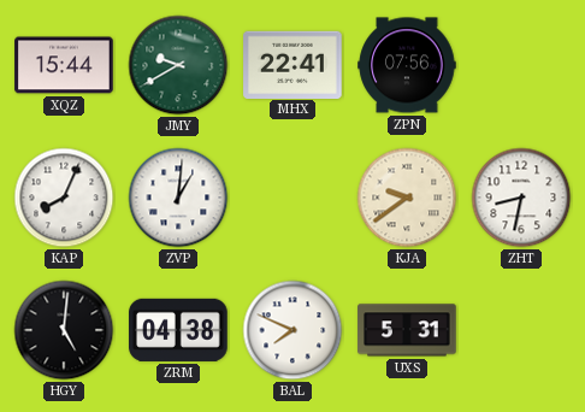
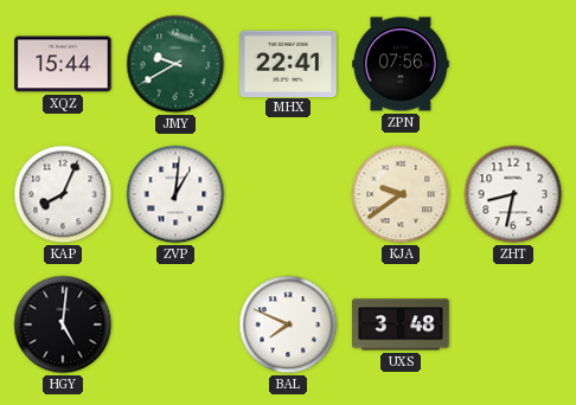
ZRM: 04:38 -> none
UXS: 5:31 -> 3:48
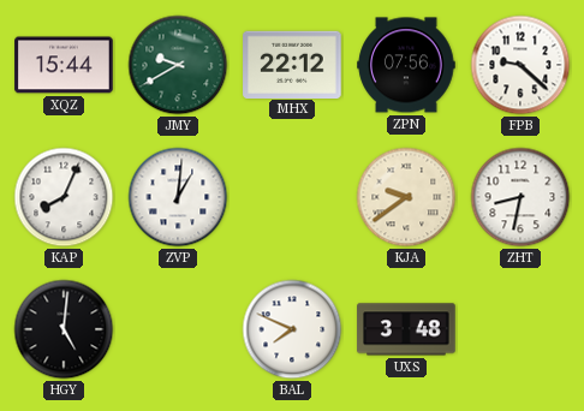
MHX: 22:41 -> 22:12
FPB: none -> 9:22
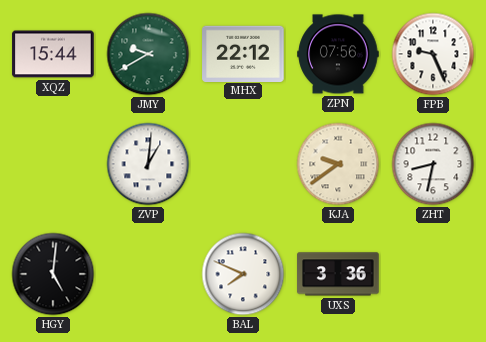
FPB: 9:22 -> 9:26
KAP: 8:04 -> none
UXS: 3:48 -> 3:36
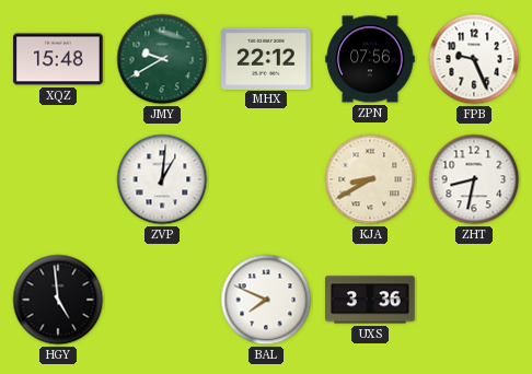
XQZ: 15:44 -> 15:48
KJA: 9:39 -> 8:40
HGY: 5:01 -> 4:59
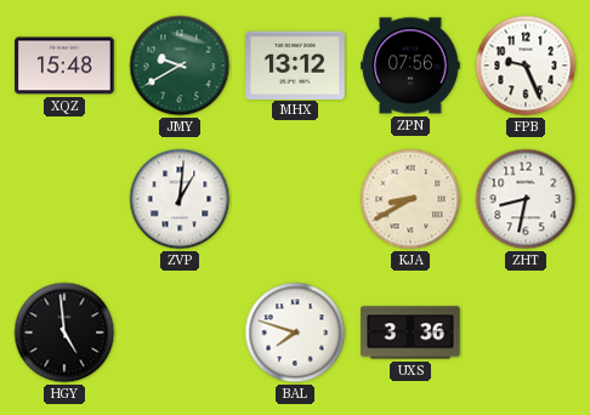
MHX: 22:12 -> 13:12
BAL: 7:49 -> 7:48
